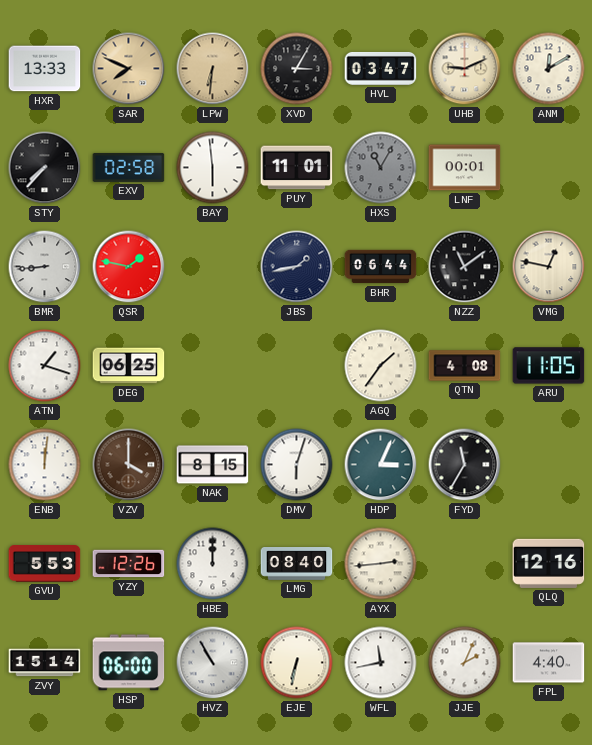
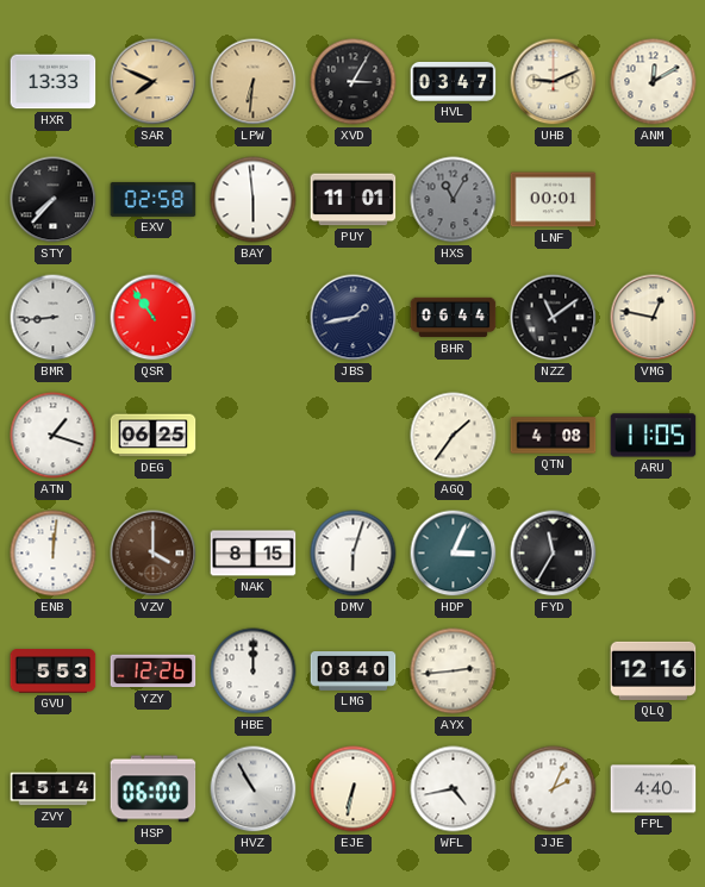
QSR: 1:47 -> 10:54
WFL: 11:43 -> 4:43
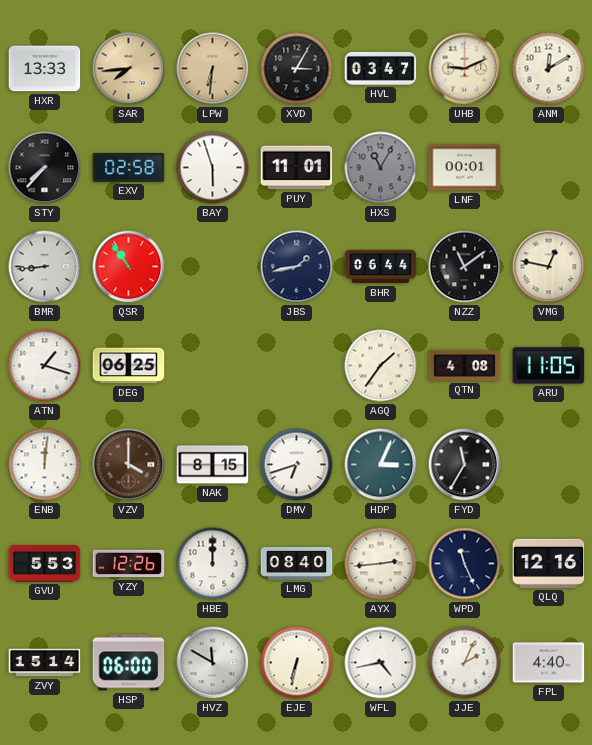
SAR: 7:49 -> 7:44
BAY: 5:59 -> 5:57
DMV: 6:03 -> 6:42
WPD: none -> 11:26
HVZ: 10:55 -> 11:50
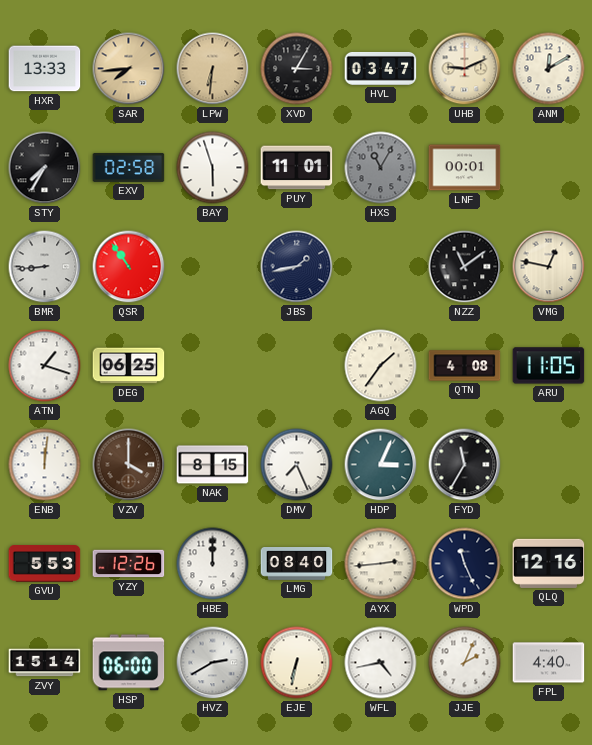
STY: 7:37 -> 7:35
BHR: 06:44 -> none
DMV: 6:42 -> 7:26
HVZ: 11:50 -> 2:40
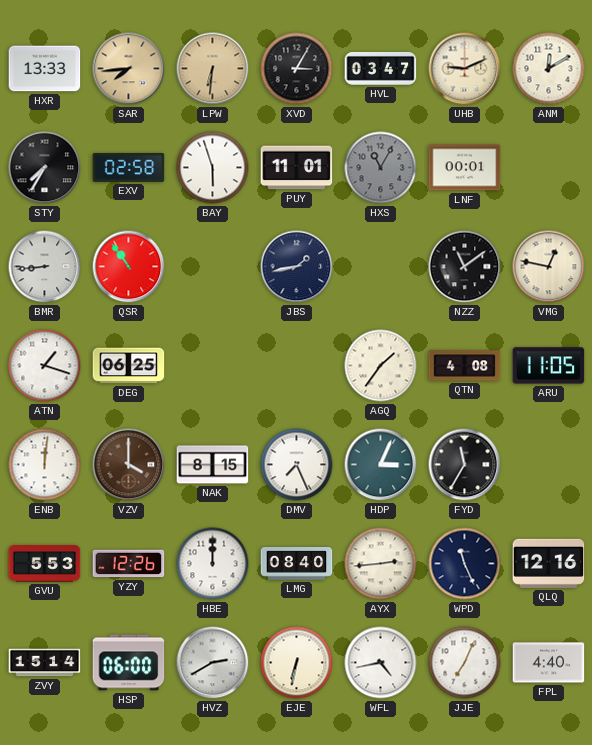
JJE: 2:04 -> 7:04
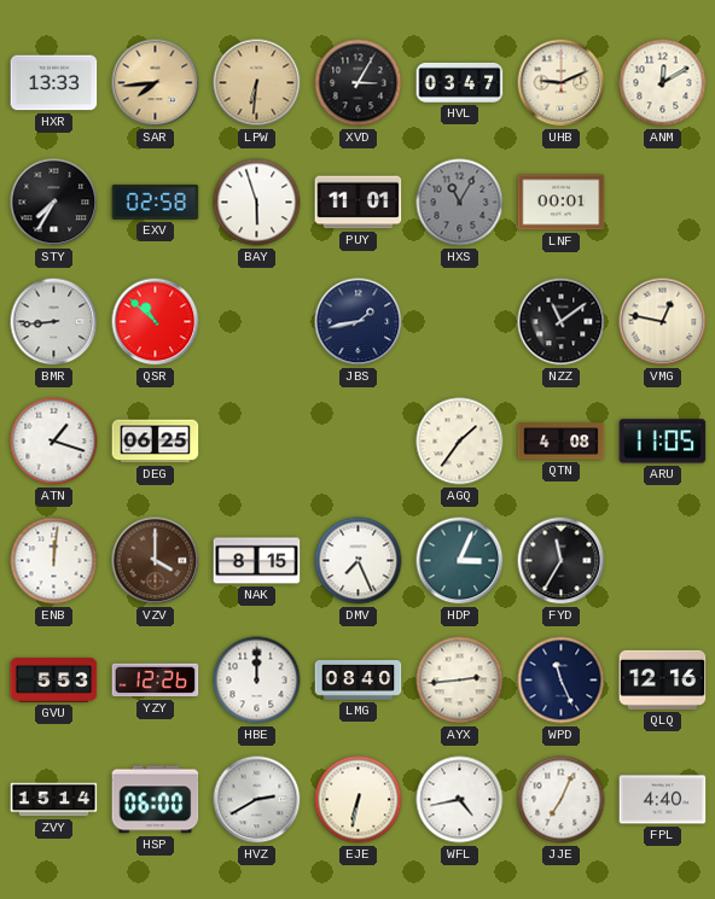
QSR: 10:54 -> 10:52
